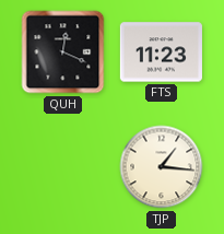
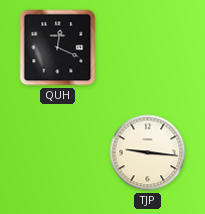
FTS: 11:23 -> none
TJP: 1:16 -> 9:16
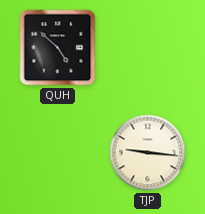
QUH: 12:19 -> 4:52
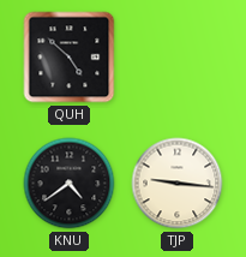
KNU: none -> 4:39
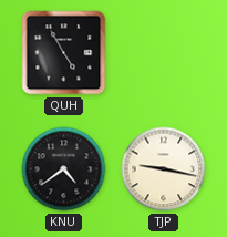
QUH: 4:52 -> 4:55
TJP: 9:16 -> 9:17
